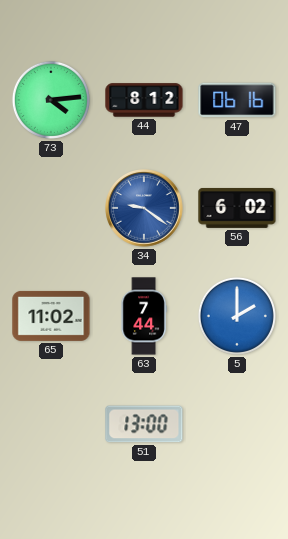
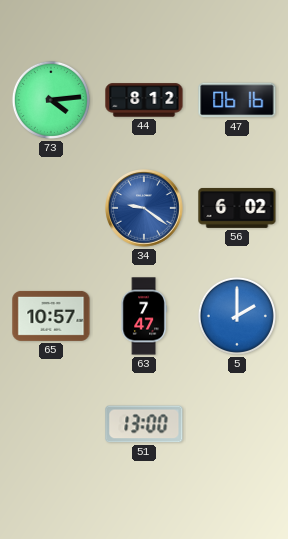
65: 11:02 -> 10:57
63: 7:44 -> 7:47
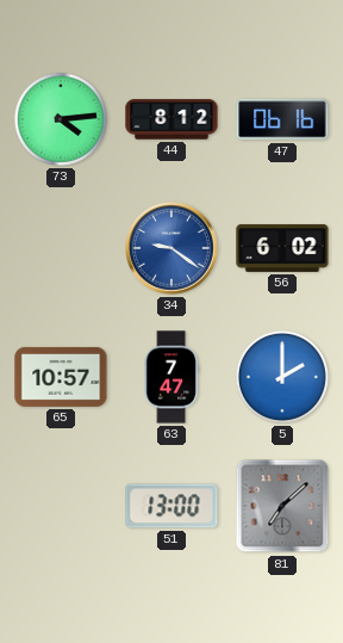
81: none -> 7:08
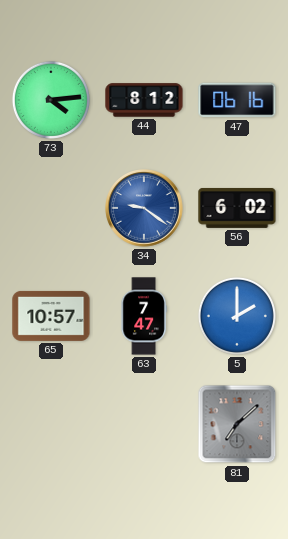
51: 13:00 -> none
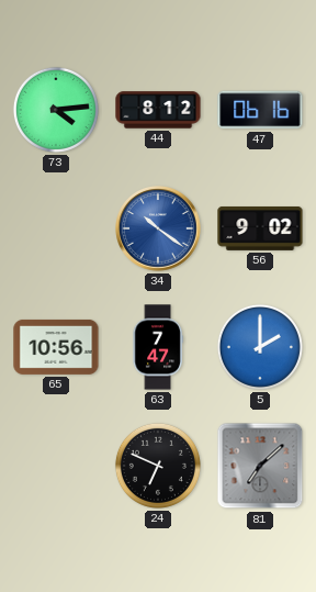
34: 9:21 -> 10:21
56: 6:02 -> 9:02
65: 10:57 -> 10:56
24: none -> 6:49
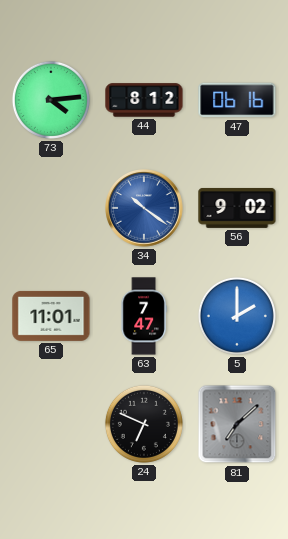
65: 10:56 -> 11:01
